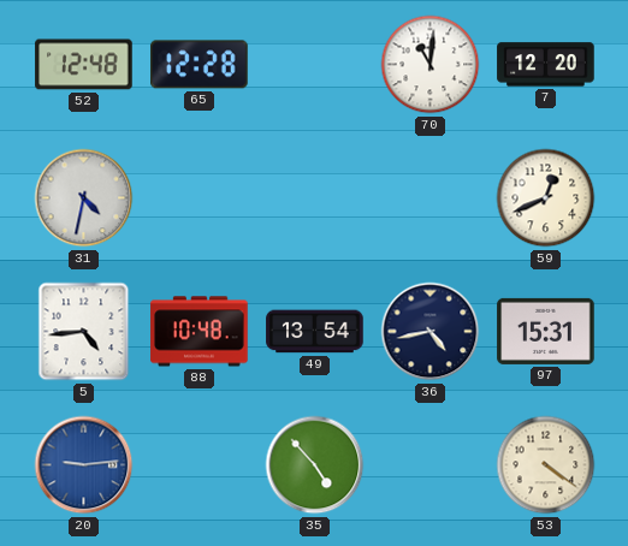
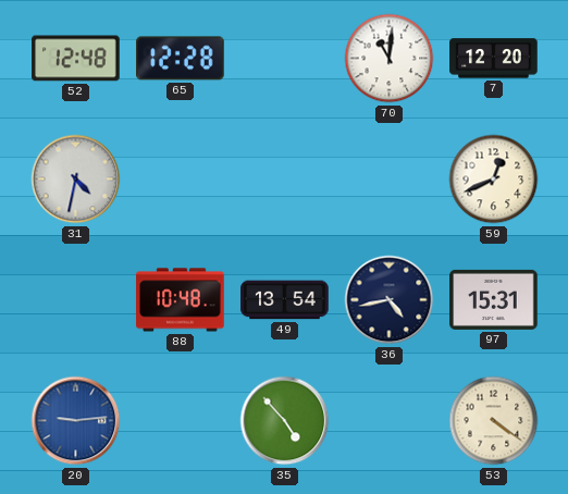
5: 4:44 -> none
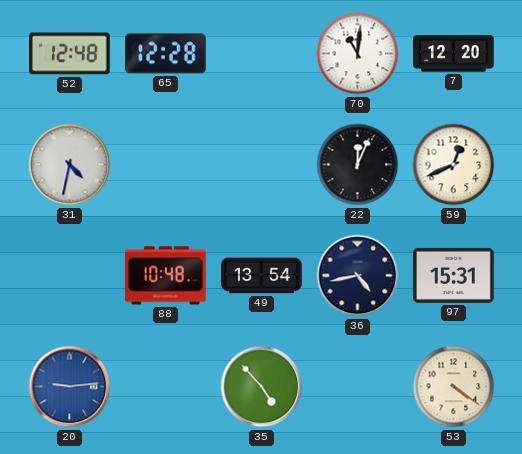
22: none -> 12:04
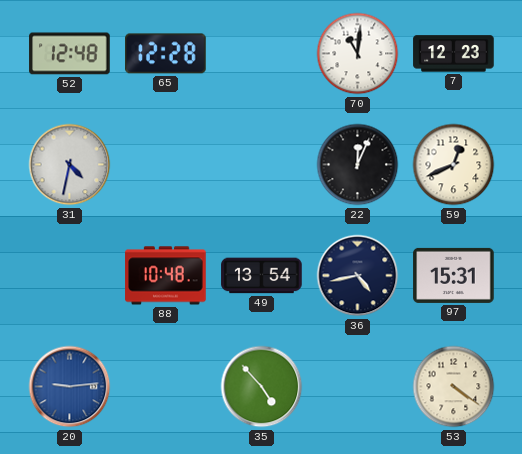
7: 12:20 -> 12:23
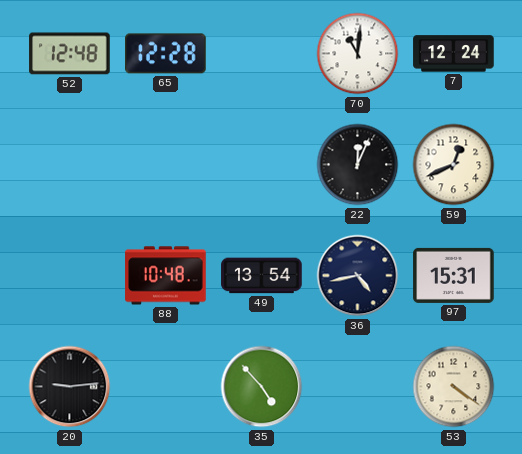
7: 12:23 -> 12:24
31: 4:32 -> none
20 dial: blue -> black
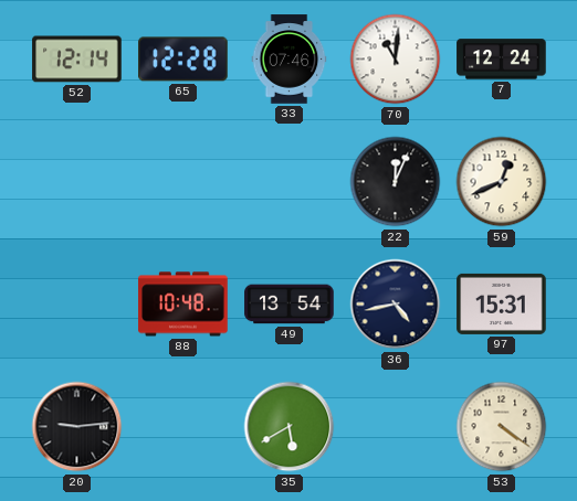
52: 12:48 -> 12:14
33: none -> 07:46
35: 4:53 -> 5:40
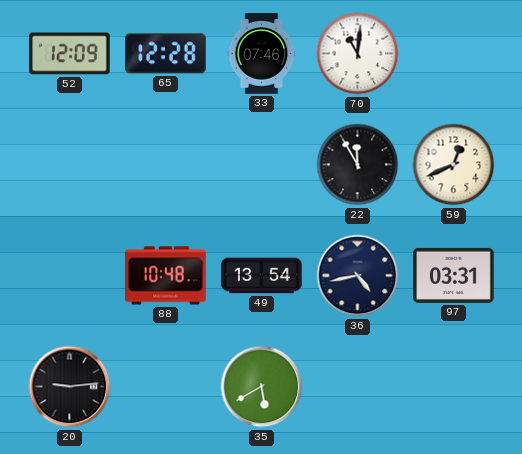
52: 12:14 -> 12:09
7: 12:24 -> none
22: 12:04 -> 11:55
97: 15:31 -> 03:31
53: 4:21 -> none
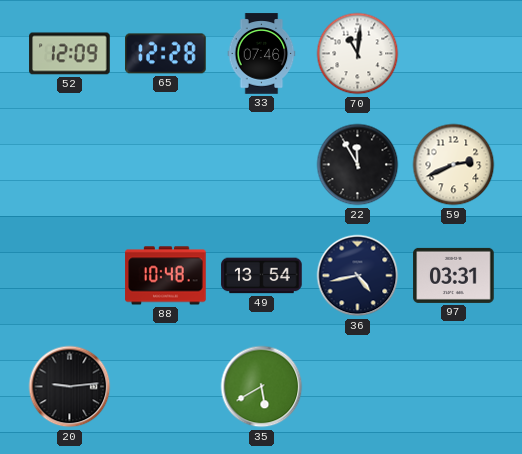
59: 12:41 -> 2:41
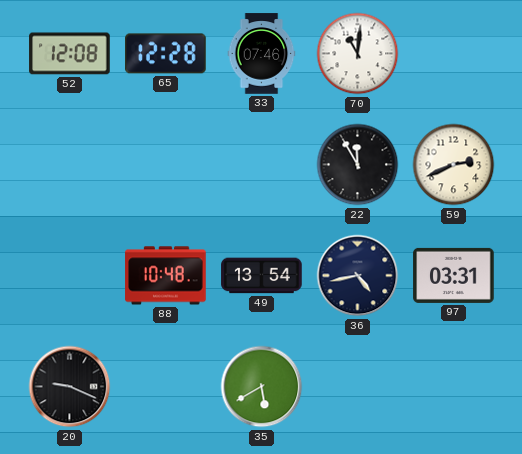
52: 12:09 -> 12:08
20: 9:14 -> 9:19
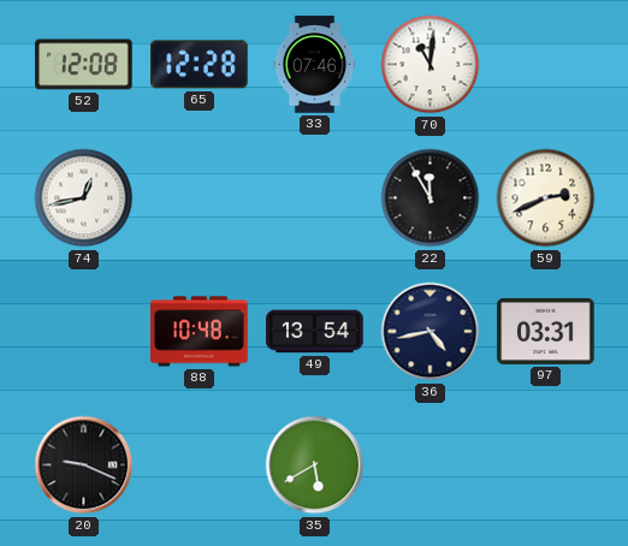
74: none -> 12:43
